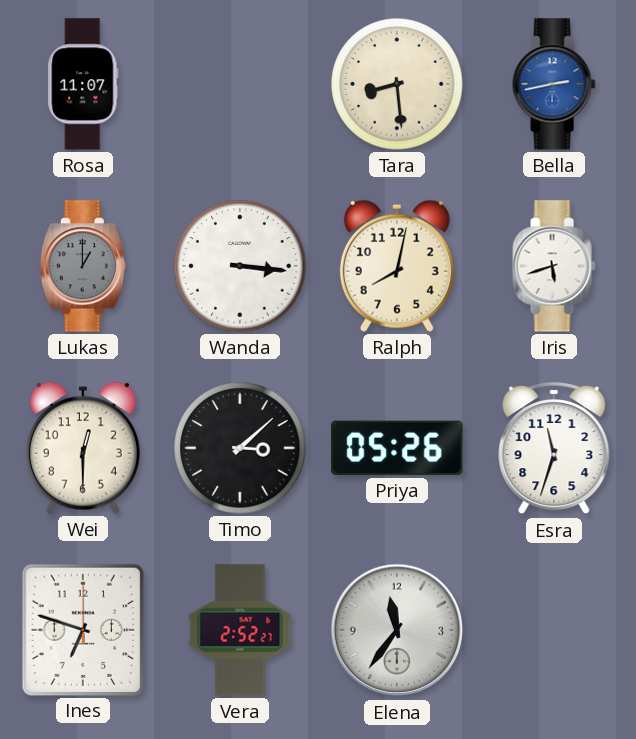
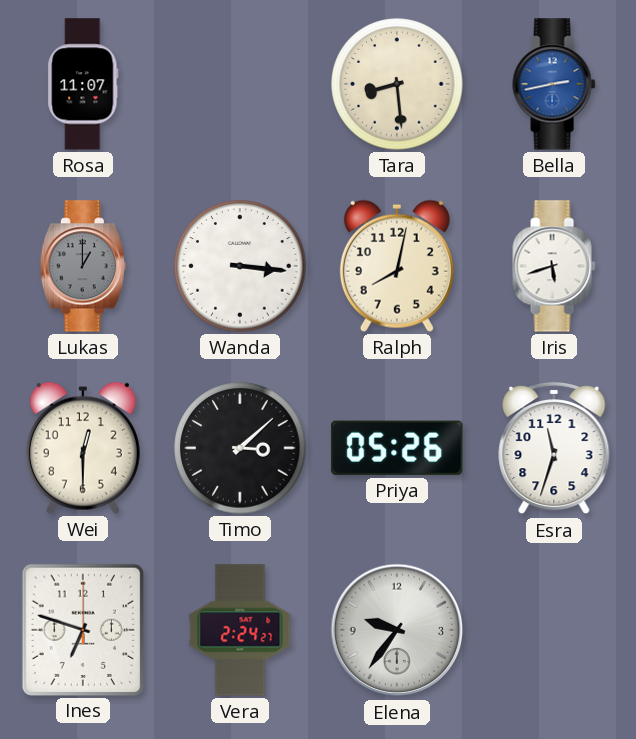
Vera: 2:52 -> 2:24
Elena: 11:36 -> 9:36
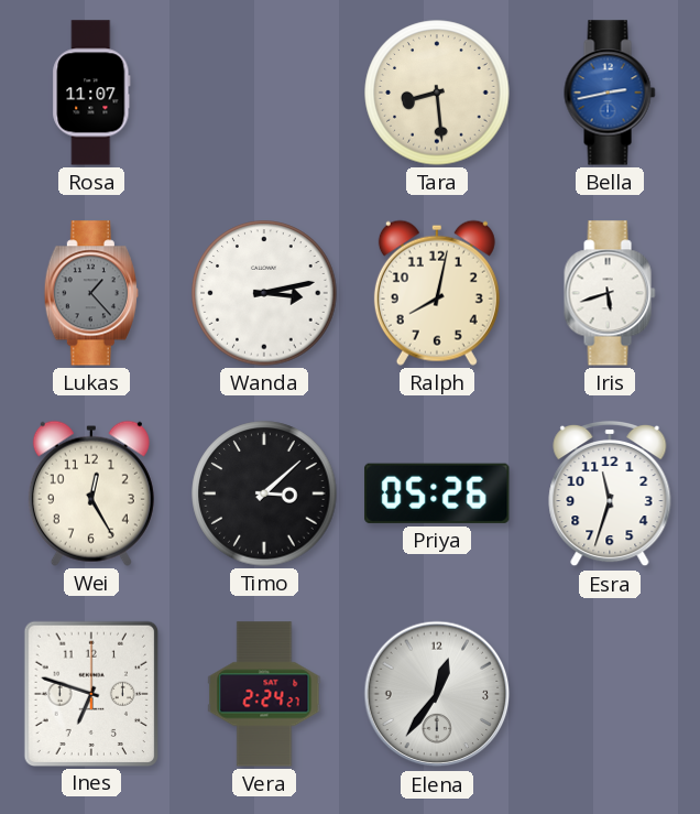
Lukas: 1:00 -> 1:23
Wanda: 3:16 -> 3:13
Wei: 12:30 -> 12:25
Elena: 9:36 -> 12:36
